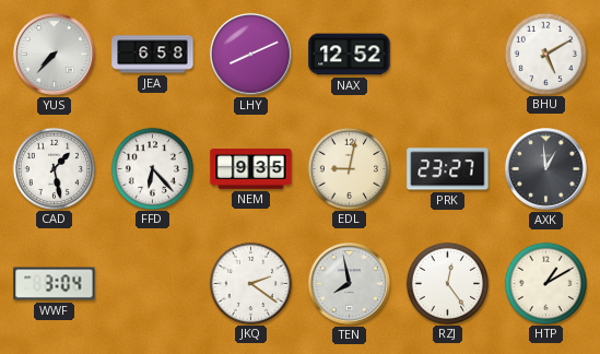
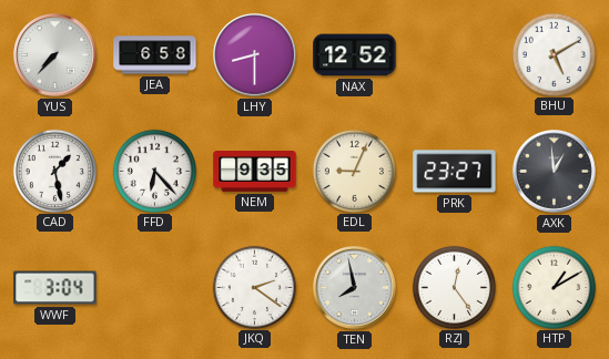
LHY: 8:11 -> 8:30
EDL: 9:02 -> 9:04
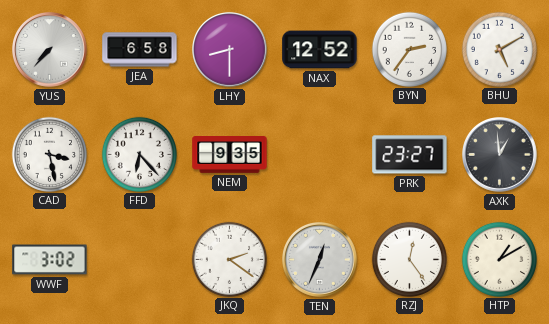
BYN: none -> 2:36
CAD: 1:28 -> 3:28
EDL: 9:04 -> none
WWF: 3:04 -> 3:02
TEN: 7:58 -> 12:34
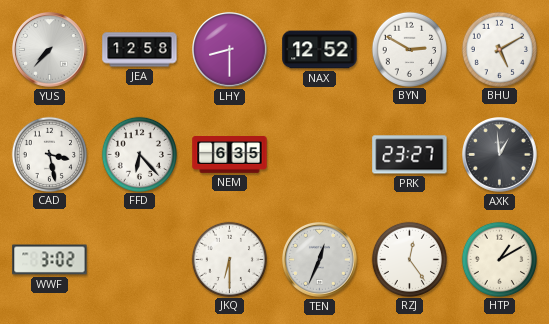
JEA: 6:58 -> 12:58
BYN: 2:36 -> 2:50
NEM: 9:35 -> 6:35
JKQ: 2:21 -> 6:30
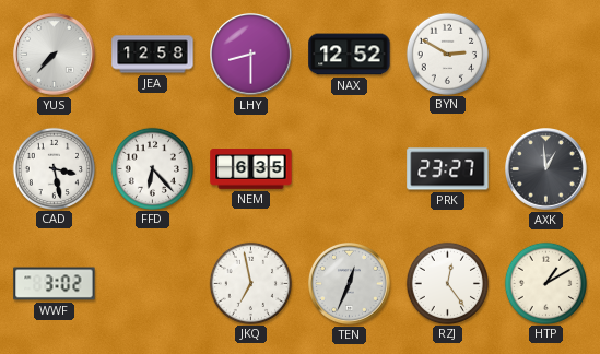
BHU: 5:10 -> none
JKQ: 6:30 -> 6:58
